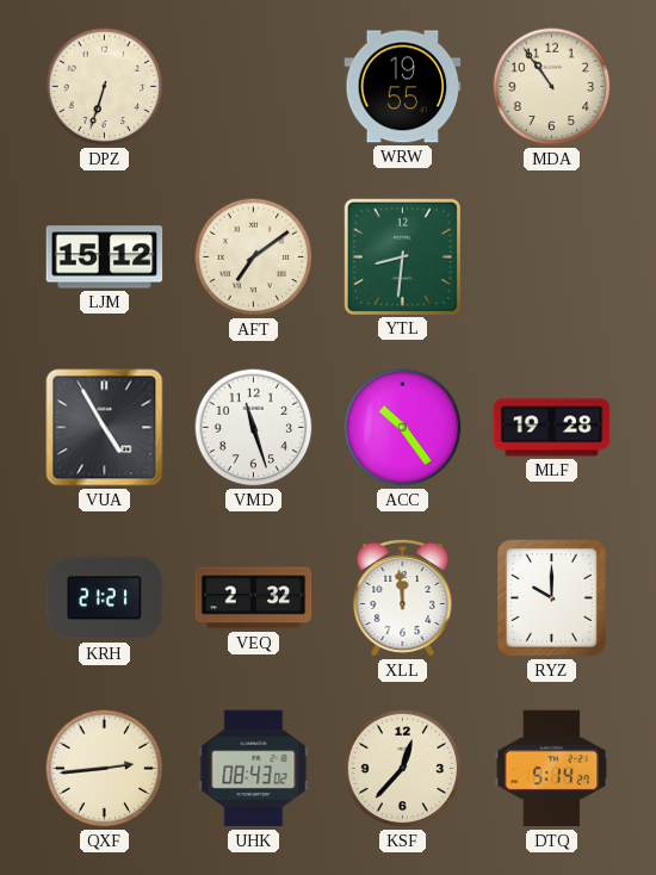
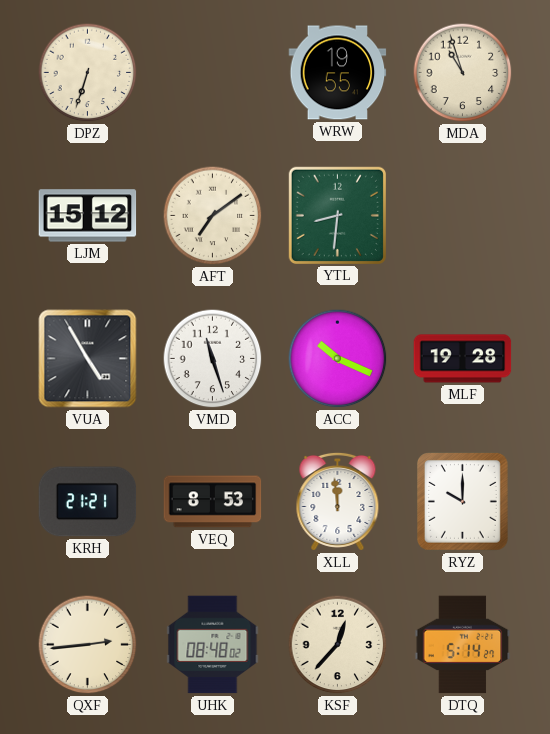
MDA: 10:54 -> 10:57
ACC: 10:24 -> 10:19
VEQ: 2:32 -> 8:53
UHK: 08:43 -> 08:48
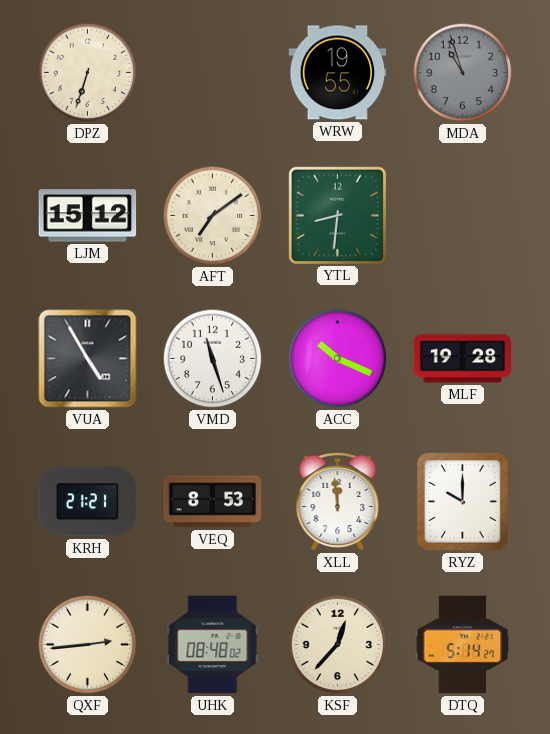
MDA dial: cream -> grey
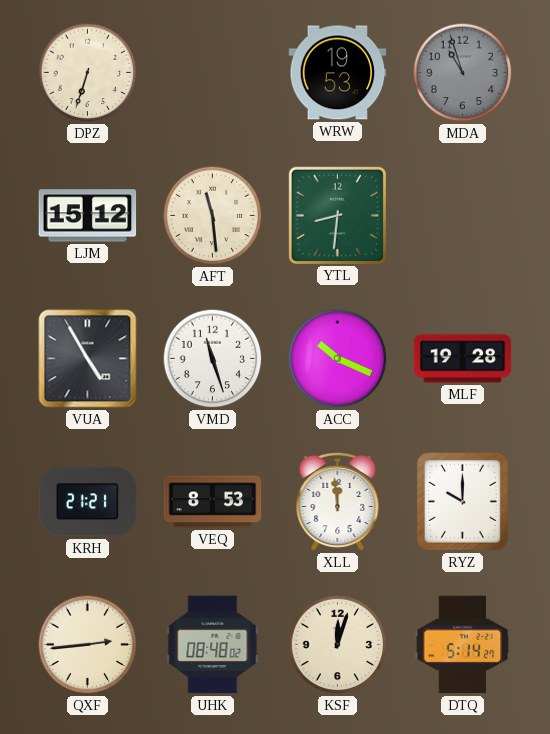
WRW: 19:55 -> 19:53
AFT: 7:09 -> 11:29
KSF: 12:37 -> 12:03
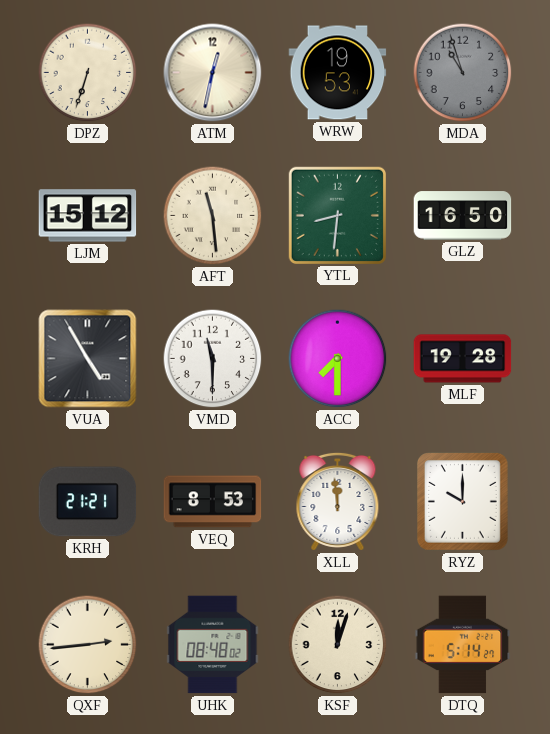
ATM: none -> 12:32
GLZ: none -> 16:50
VMD: 11:27 -> 11:30
ACC: 10:19 -> 7:30
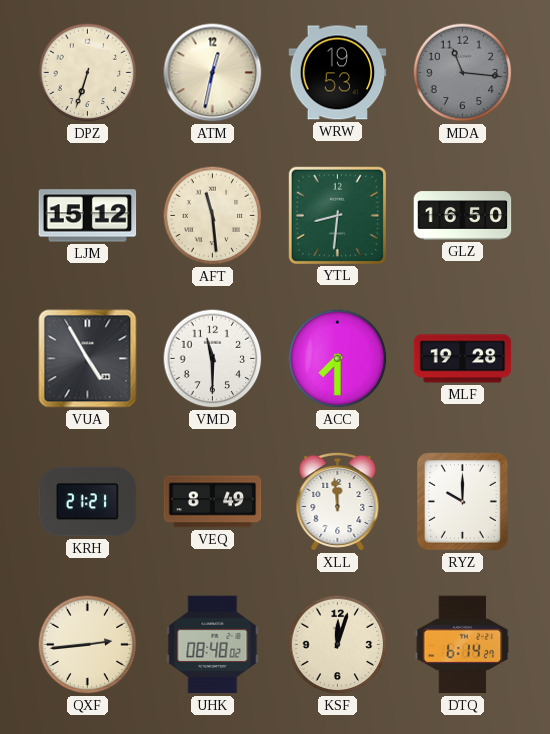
MDA: 10:57 -> 11:16
VEQ: 8:53 -> 8:49
DTQ: 5:14 -> 6:14
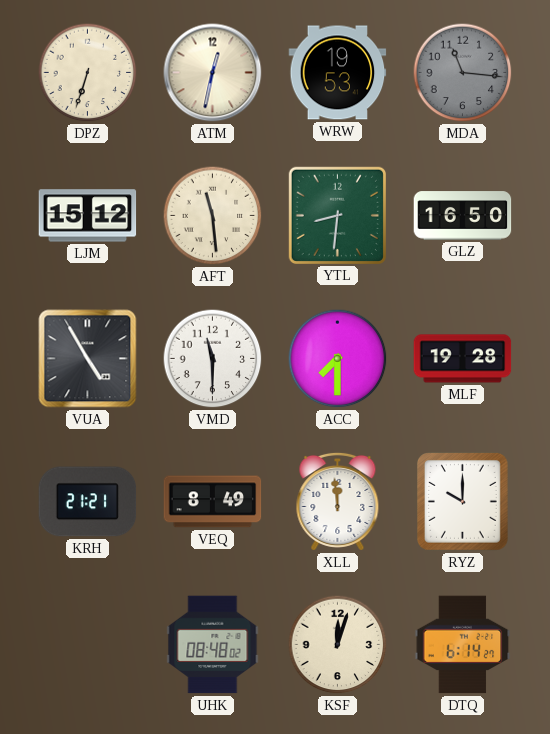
QXF: 2:44 -> none
